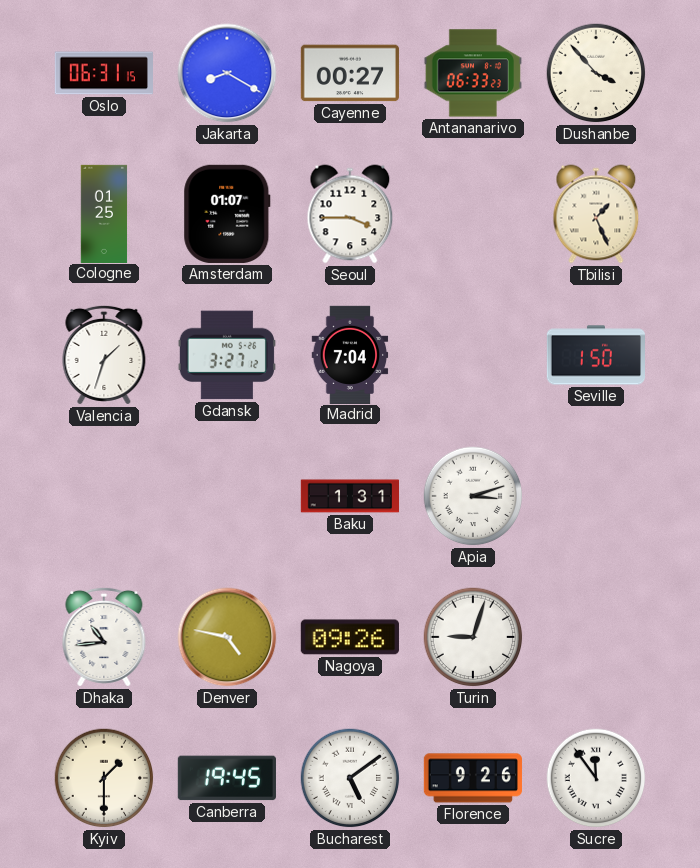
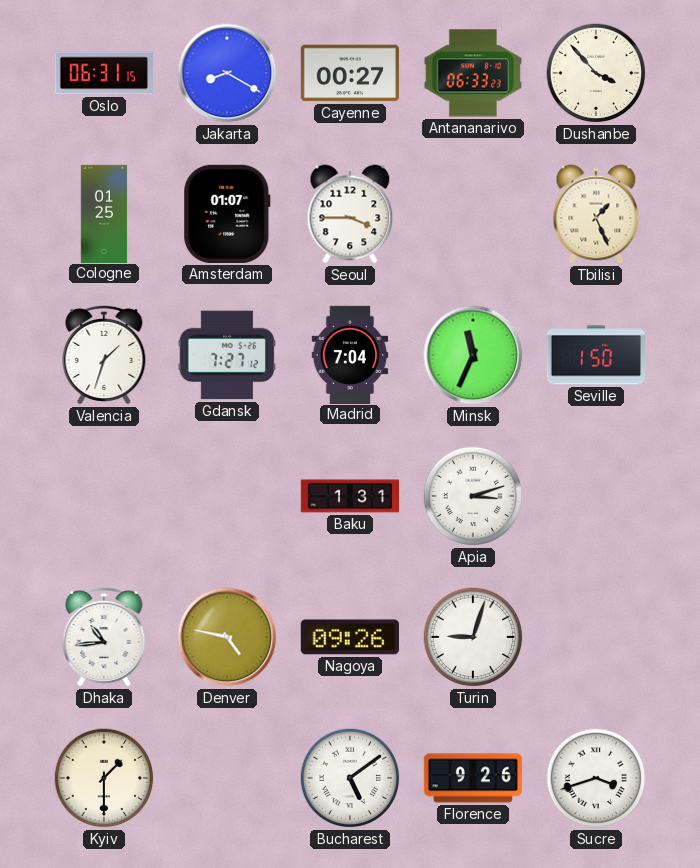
Gdansk: 3:27 -> 7:27
Minsk: none -> 11:34
Canberra: 19:45 -> none
Sucre: 11:54 -> 3:42
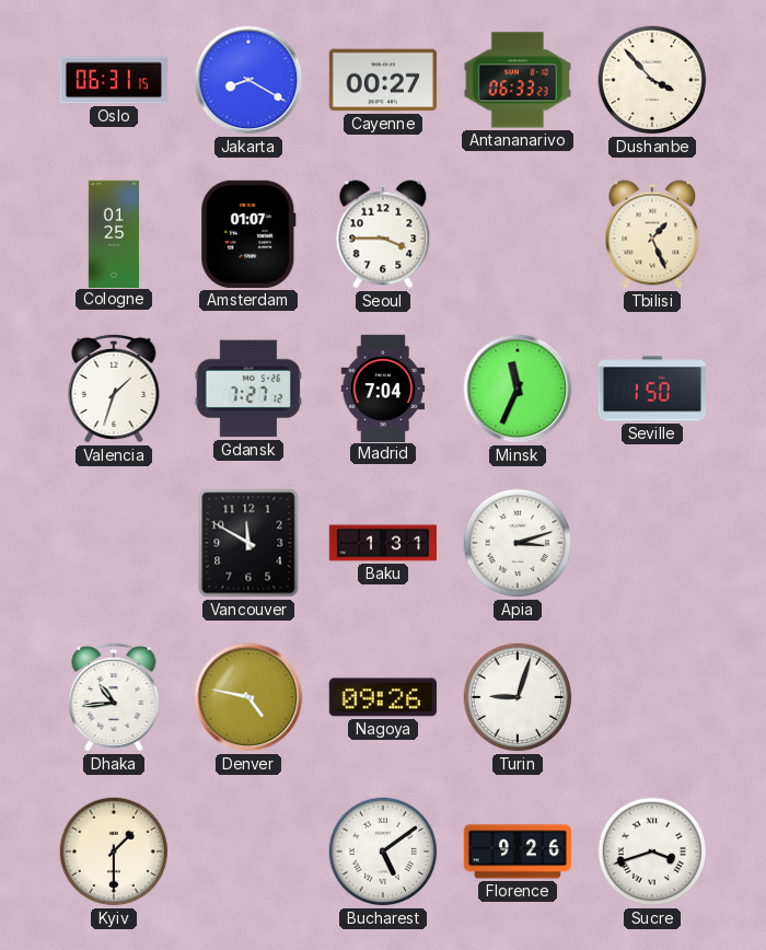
Vancouver: none -> 11:50
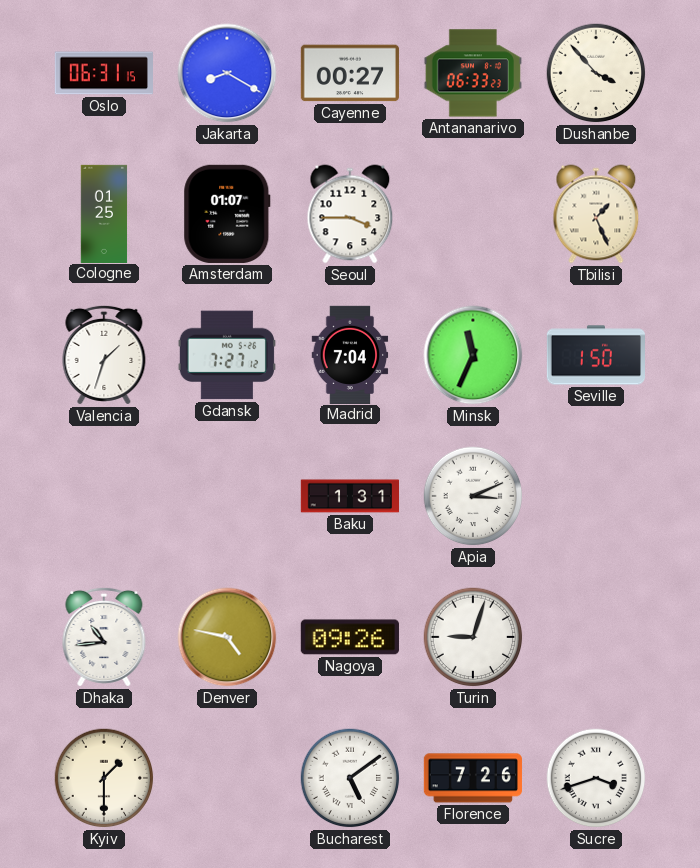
Vancouver: 11:50 -> none
Apia: 3:12 -> 3:11
Florence: 9:26 -> 7:26
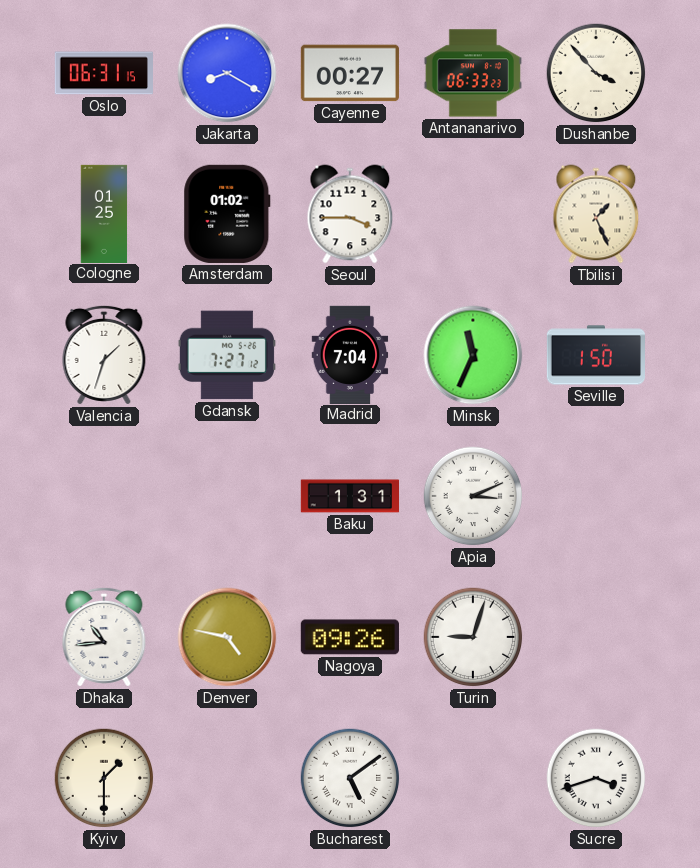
Amsterdam: 01:07 -> 01:02
Florence: 7:26 -> none
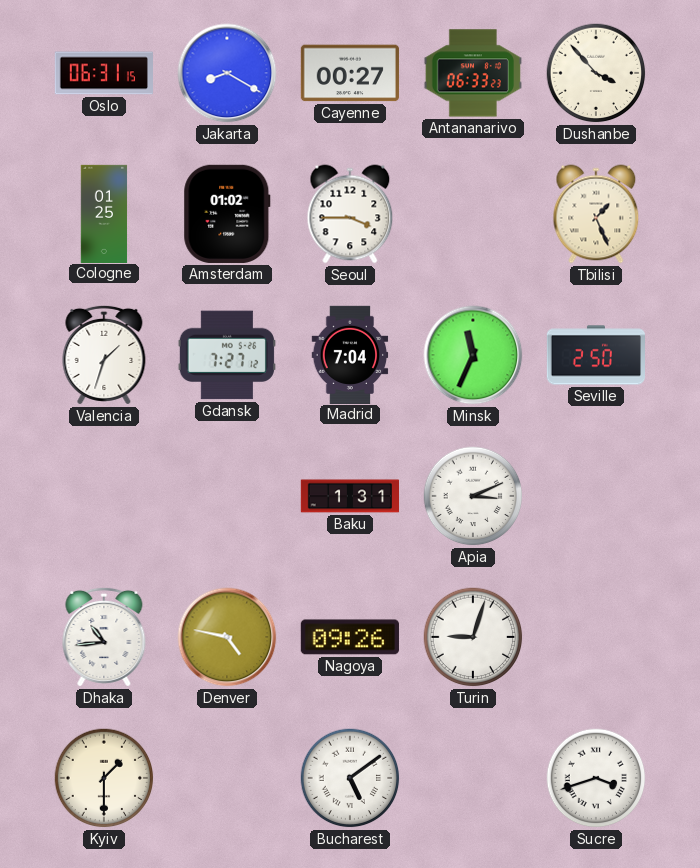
Seville: 1:50 -> 2:50
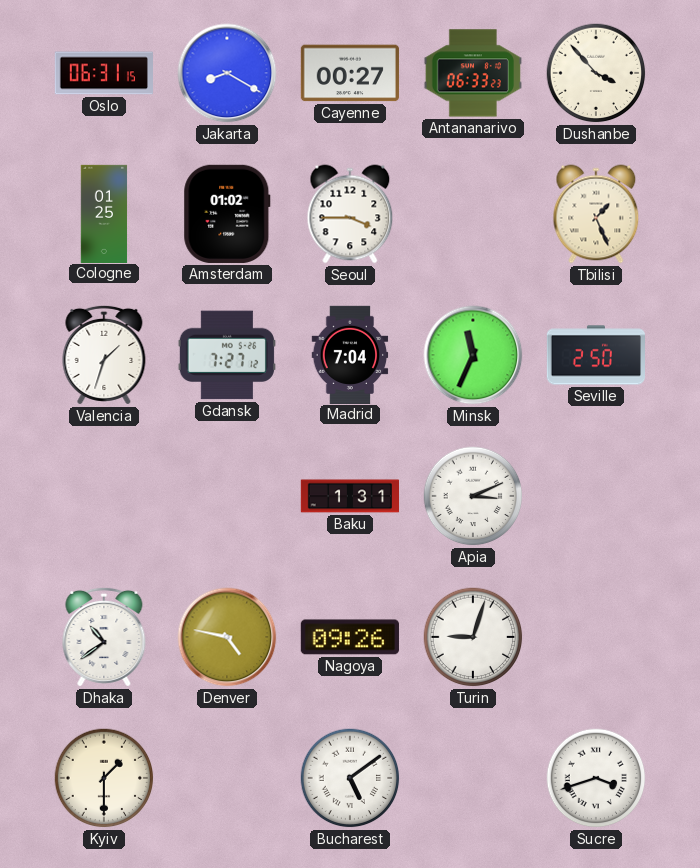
Dhaka: 10:44 -> 10:39
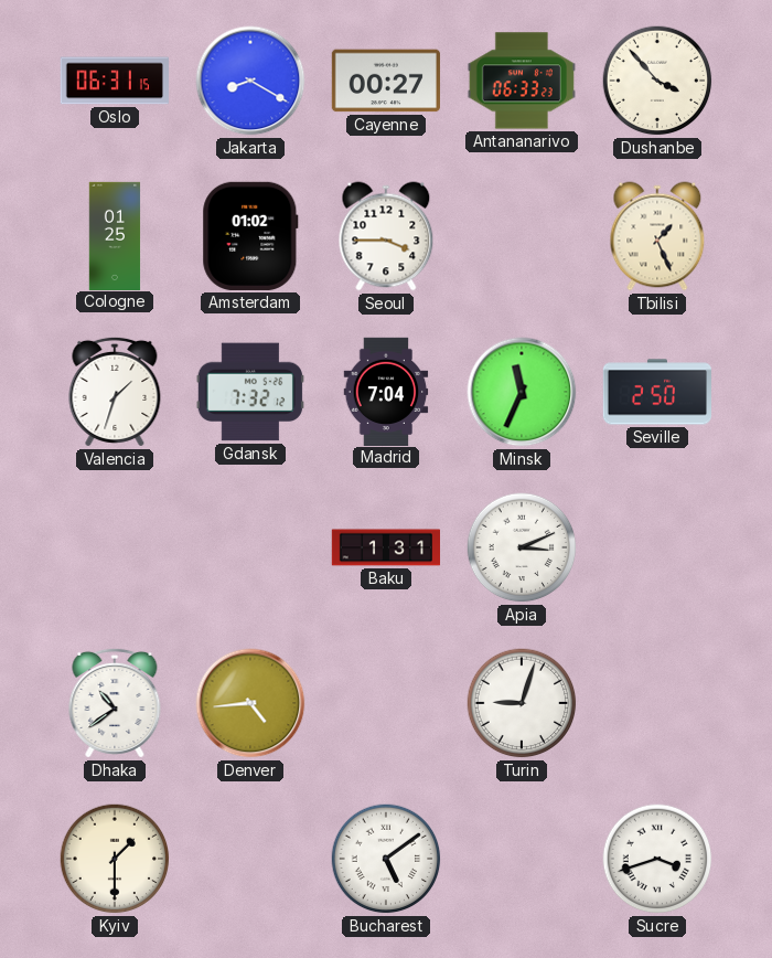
Gdansk: 7:27 -> 7:32
Denver: 4:47 -> 4:44
Nagoya: 09:26 -> none
